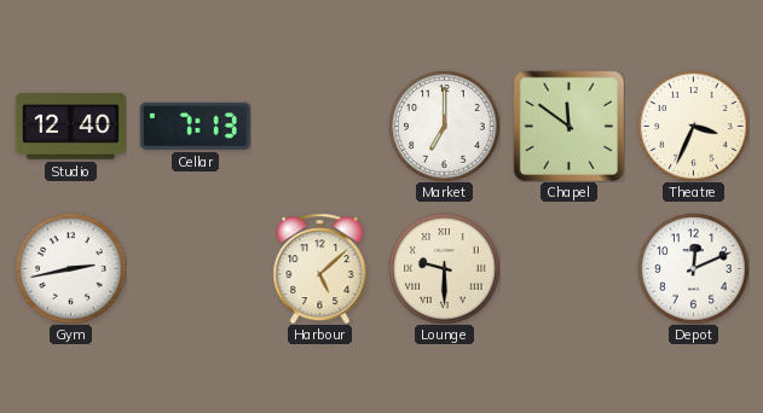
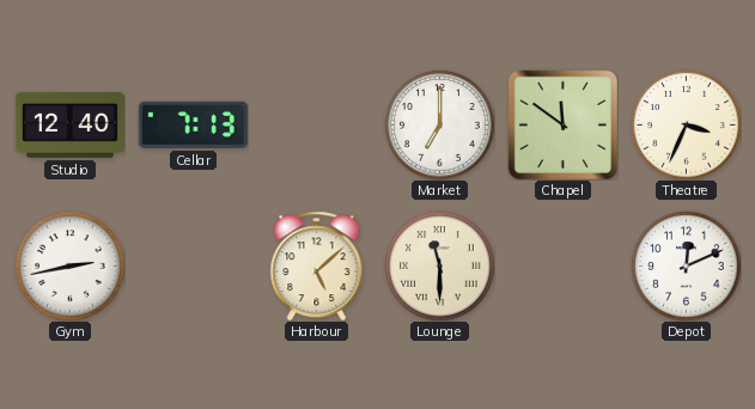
Lounge: 9:30 -> 11:30
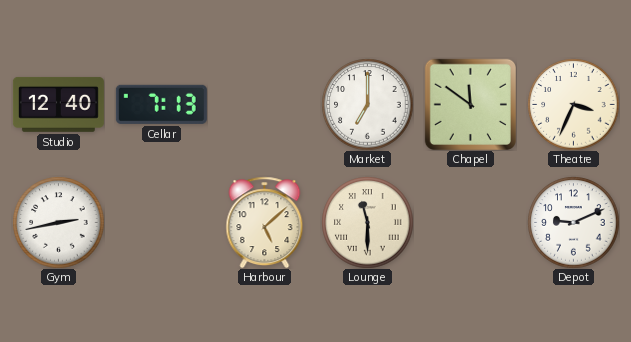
Depot: 12:11 -> 9:11
